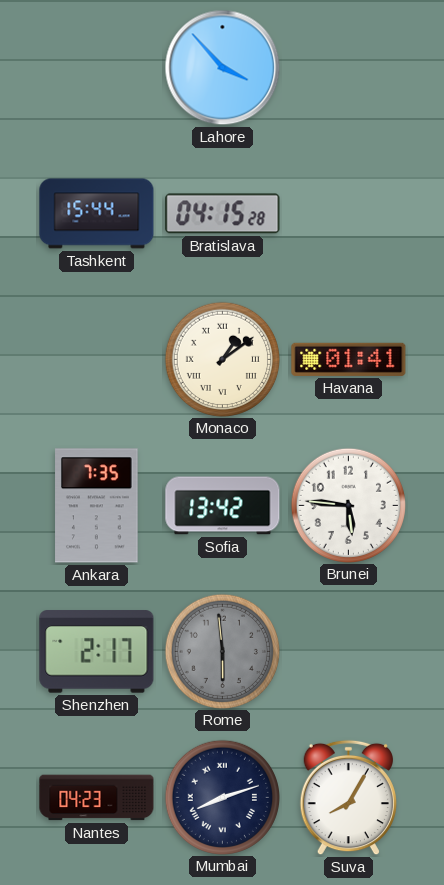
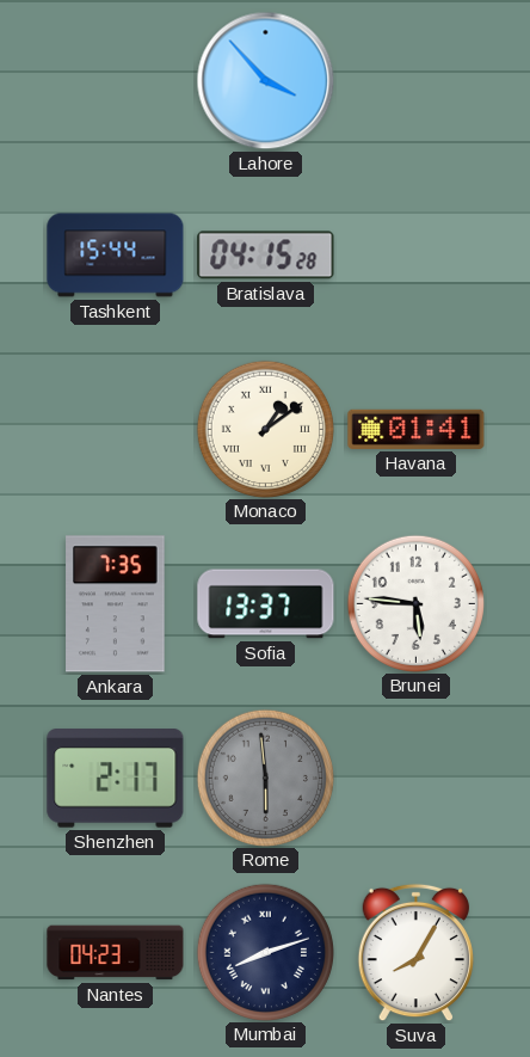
Sofia: 13:42 -> 13:37
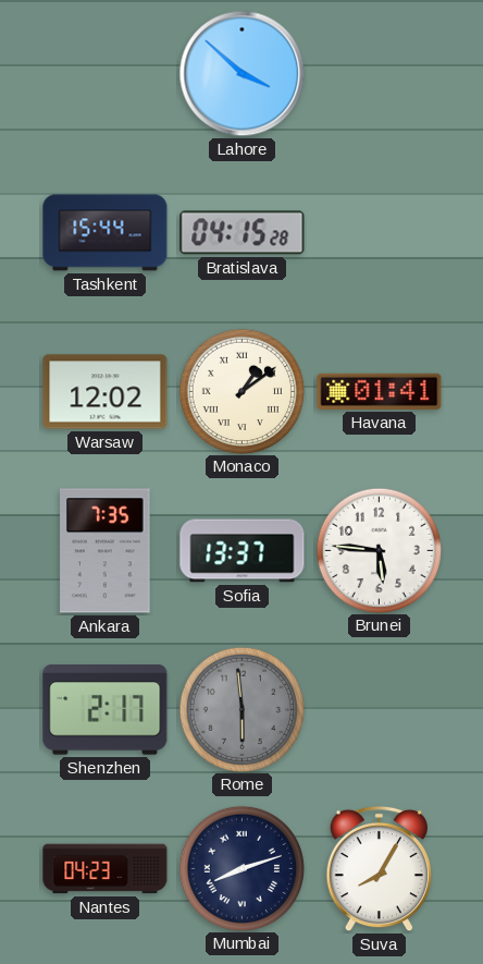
Lahore: 3:53 -> 3:52
Warsaw: none -> 12:02
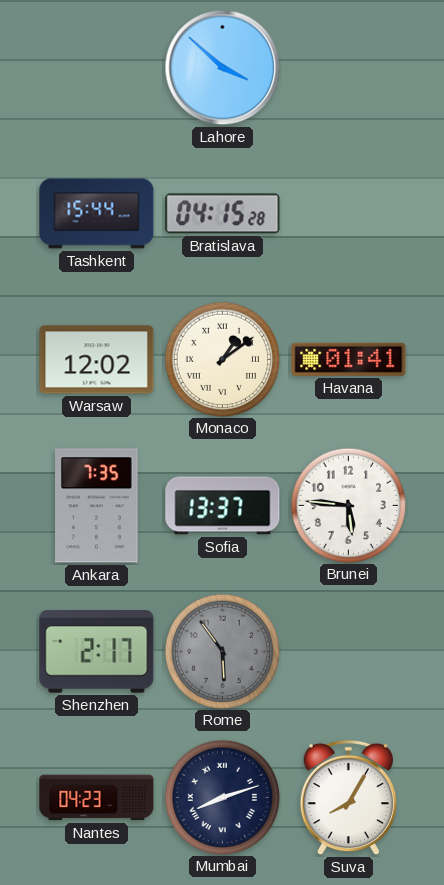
Rome: 5:59 -> 5:54
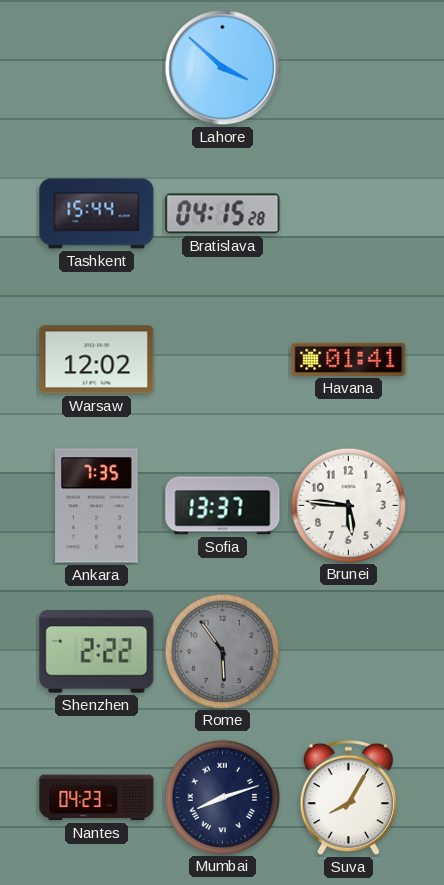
Monaco: 1:09 -> none
Shenzhen: 2:17 -> 2:22
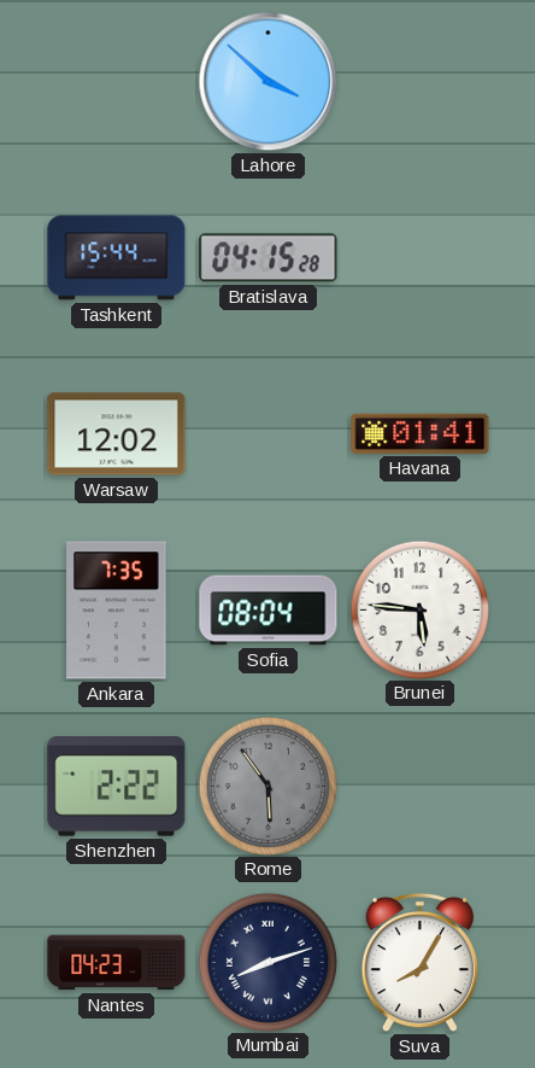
Sofia: 13:37 -> 08:04
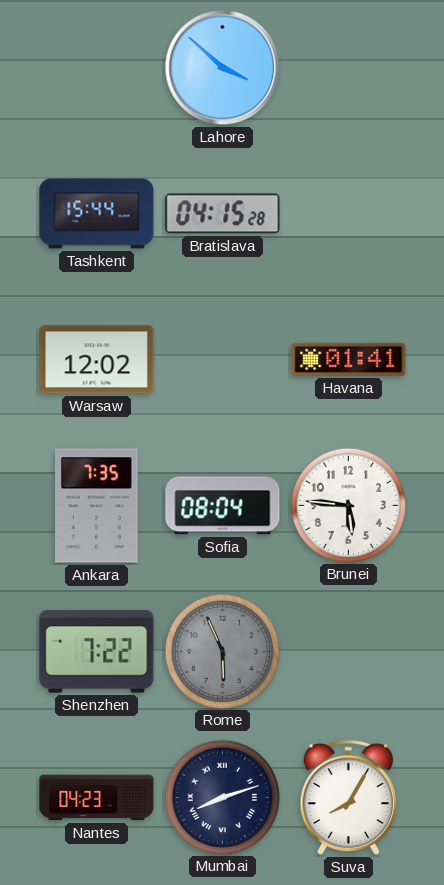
Shenzhen: 2:22 -> 7:22
Rome: 5:54 -> 5:56
